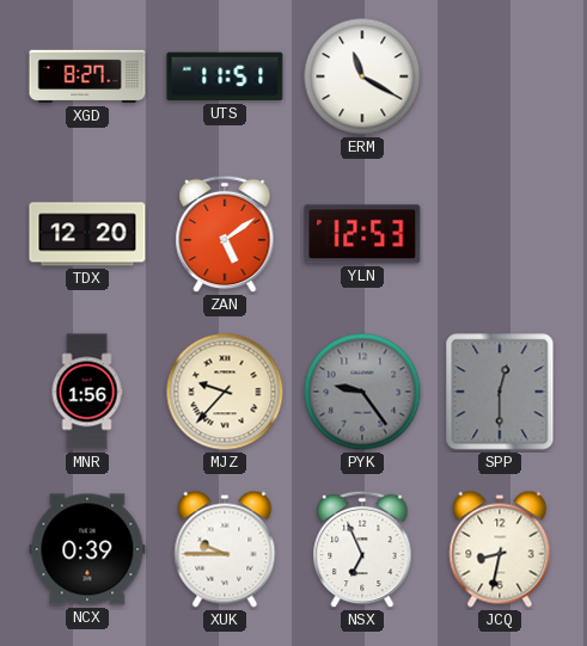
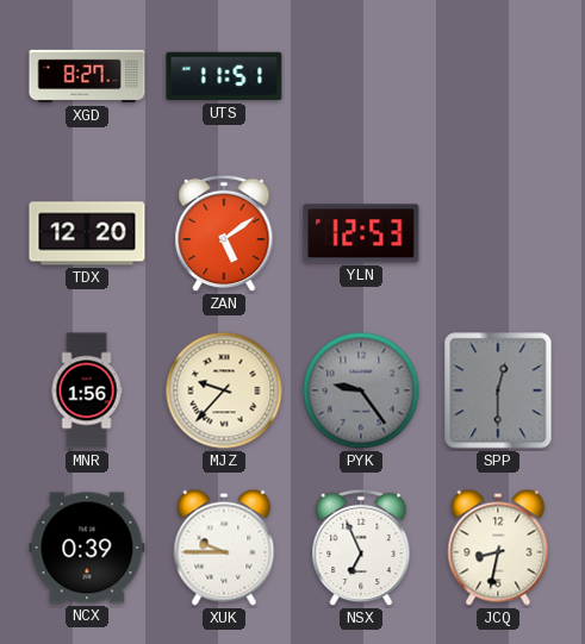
ERM: 11:20 -> none
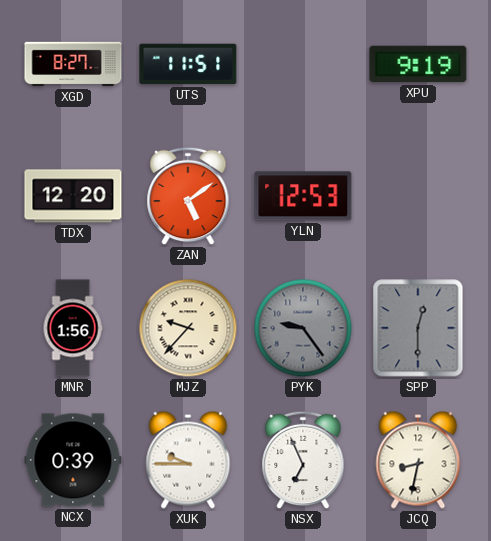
XPU: none -> 9:19
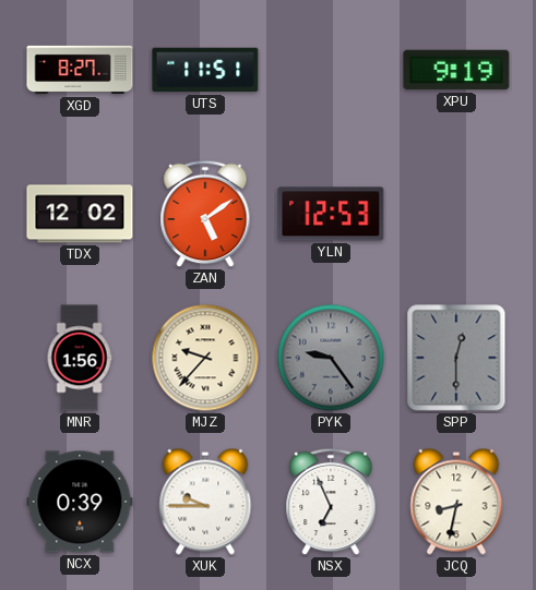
TDX: 12:20 -> 12:02
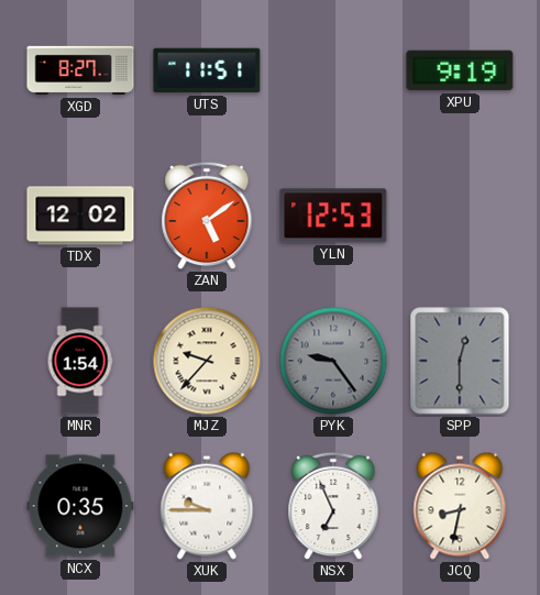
MNR: 1:56 -> 1:54
NCX: 0:39 -> 0:35
